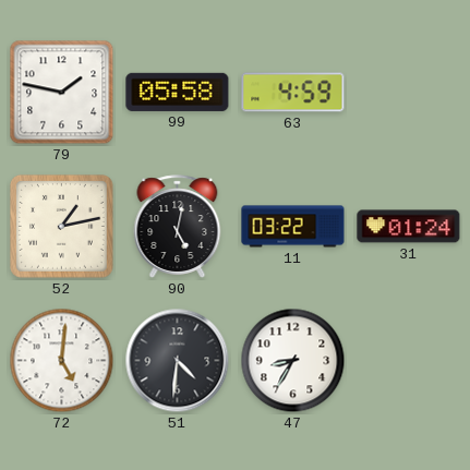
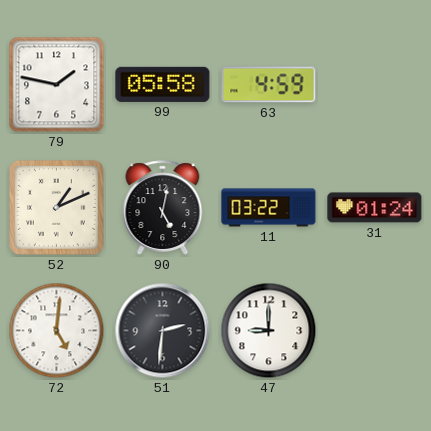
52: 1:13 -> 1:11
51: 4:31 -> 2:31
47: 8:35 -> 9:00
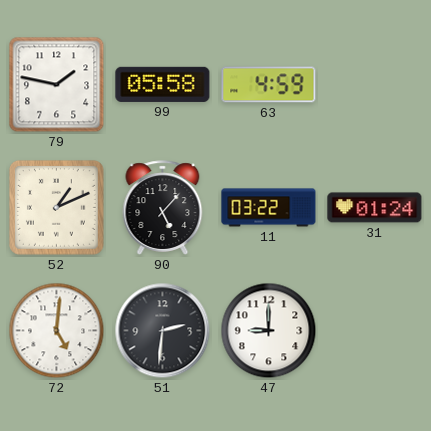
90: 5:02 -> 5:07
